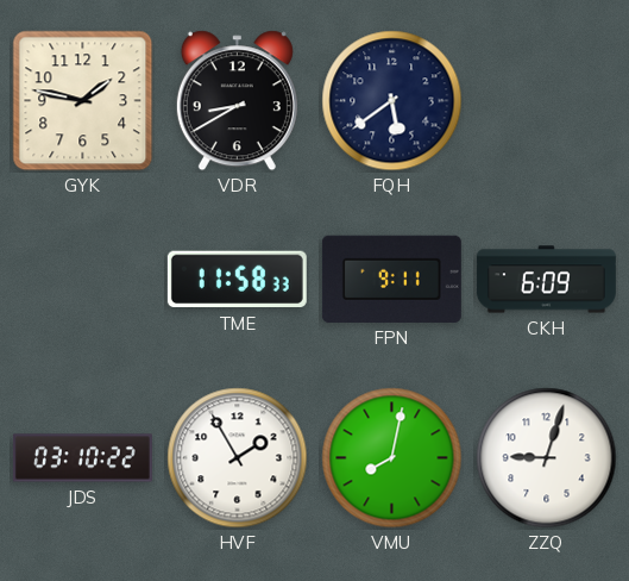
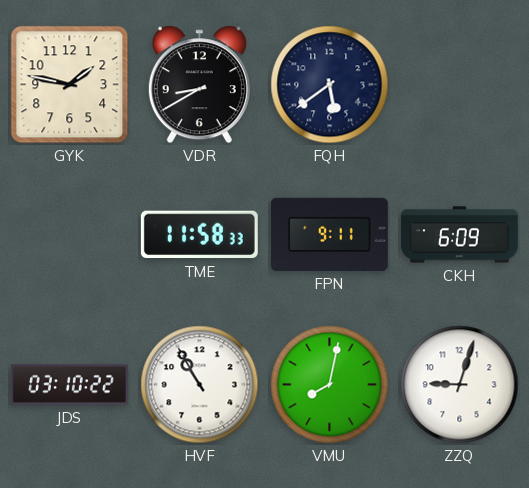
HVF: 1:55 -> 10:55
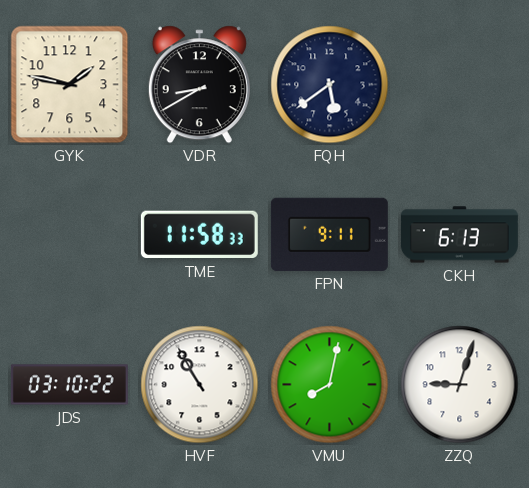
CKH: 6:09 -> 6:13
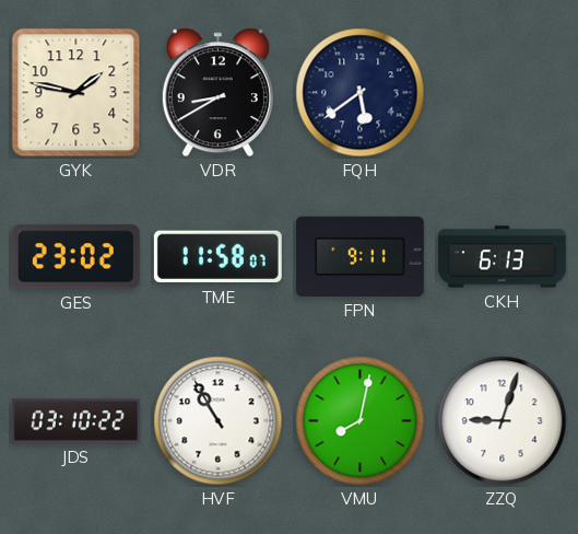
GES: none -> 23:02
TME: 11:58:33 -> 11:58:07
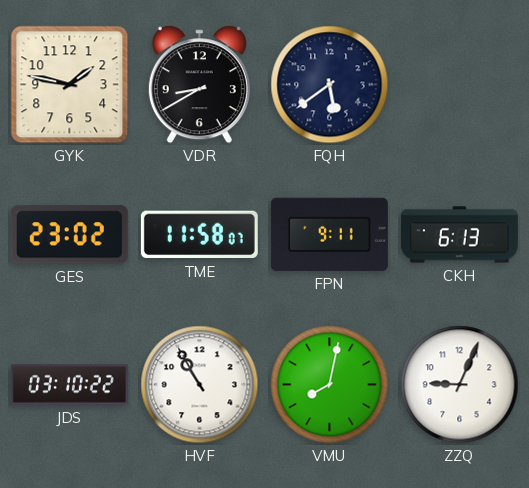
ZZQ: 9:03 -> 9:04
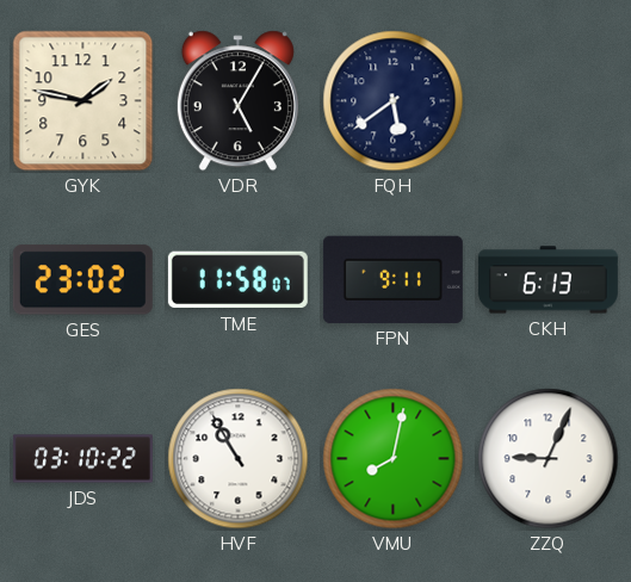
VDR: 8:40 -> 5:05
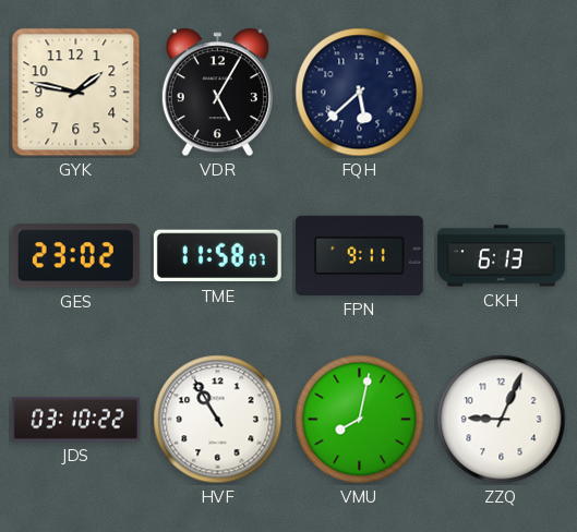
FQH: 5:39 -> 5:38
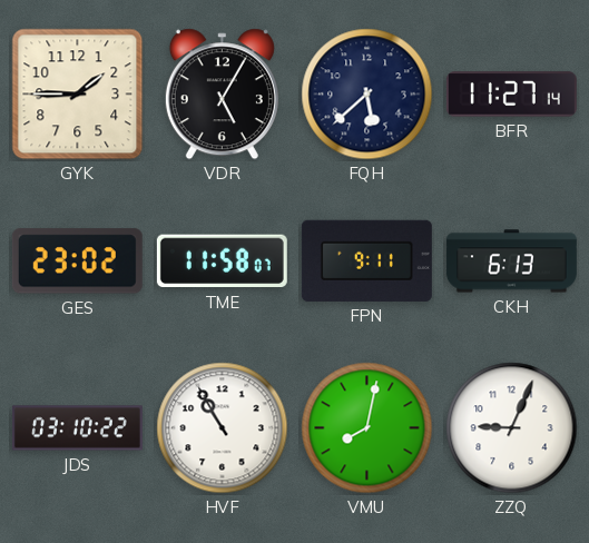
GYK: 1:47 -> 1:45
BFR: none -> 11:27
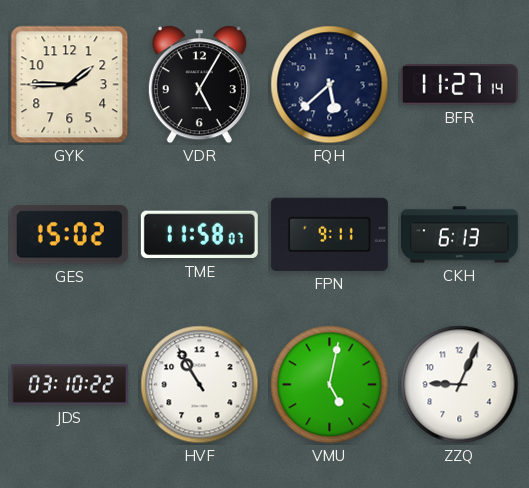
GES: 23:02 -> 15:02
VMU: 8:02 -> 5:02
